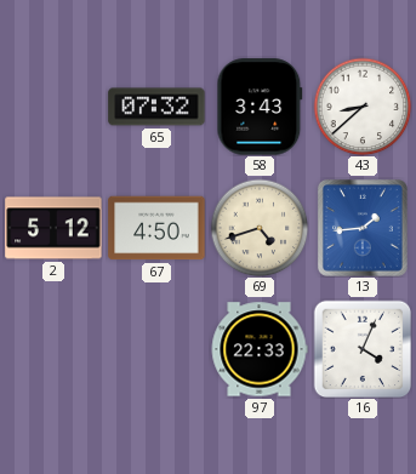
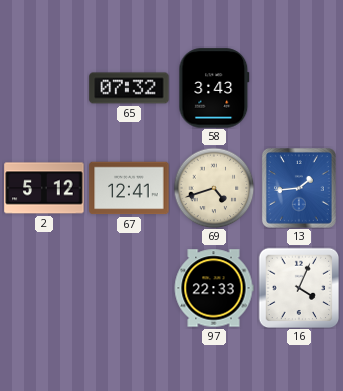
43: 8:38 -> none
67: 4:50 -> 12:41
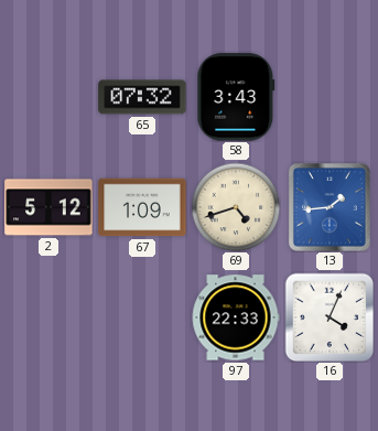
67: 12:41 -> 1:09
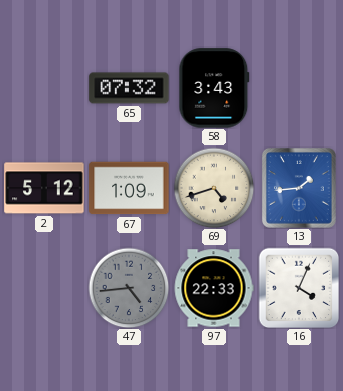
47: none -> 4:44
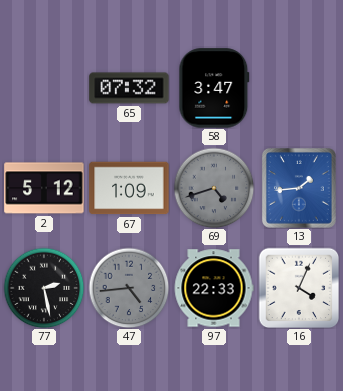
58: 3:43 -> 3:47
69 dial: cream -> grey
77: none -> 2:28
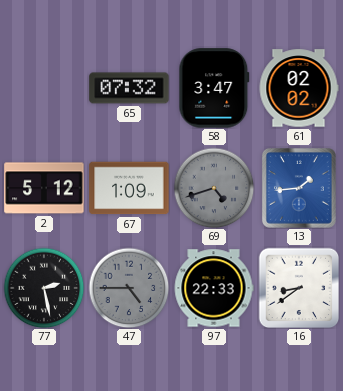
61: none -> 02:02
47: 4:44 -> 4:45
16: 4:04 -> 8:39
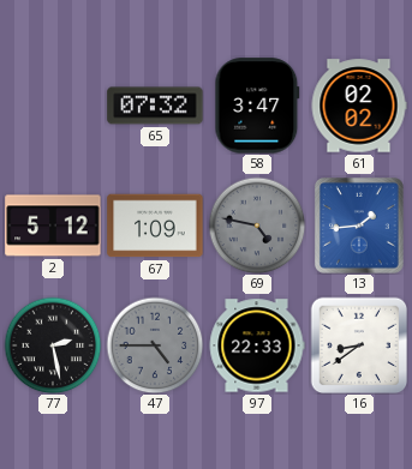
69: 4:42 -> 4:47
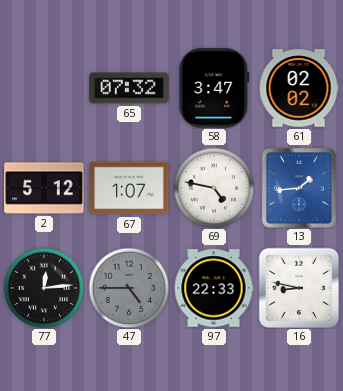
67: 1:09 -> 1:07
69 dial: grey -> white
77: 2:28 -> 12:14
16: 8:39 -> 8:47
